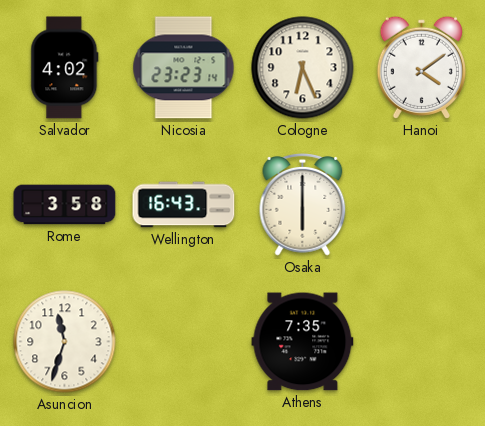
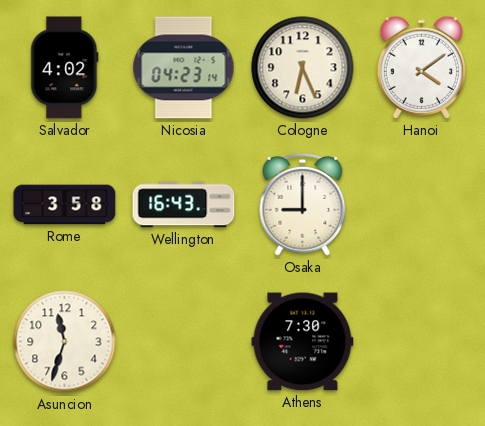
Nicosia: 23:23 -> 04:23
Osaka: 6:00 -> 9:00
Athens: 7:35 -> 7:30
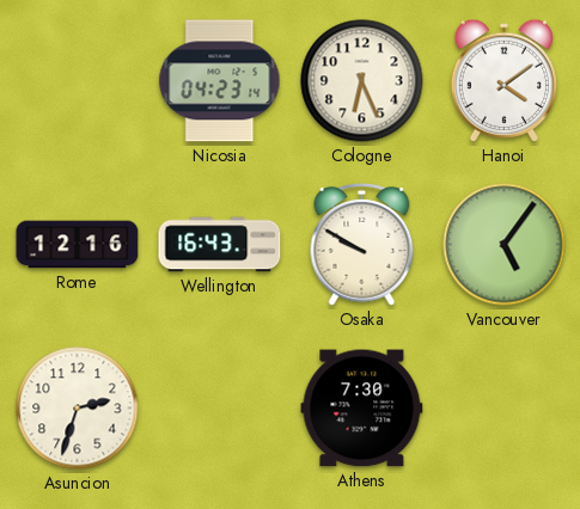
Salvador: 4:02 -> none
Rome: 3:58 -> 12:16
Osaka: 9:00 -> 9:50
Vancouver: none -> 5:06
Asuncion: 11:33 -> 2:33
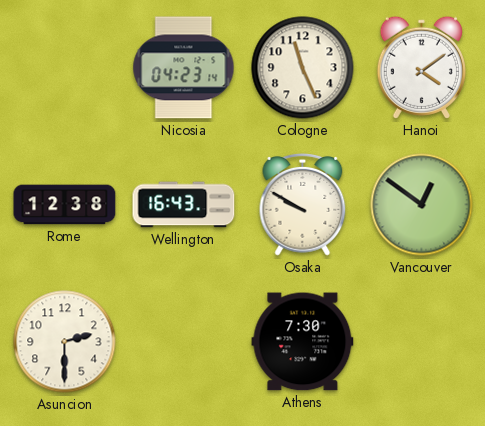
Cologne: 6:26 -> 11:26
Rome: 12:16 -> 12:38
Vancouver: 5:06 -> 12:51
Asuncion: 2:33 -> 2:30
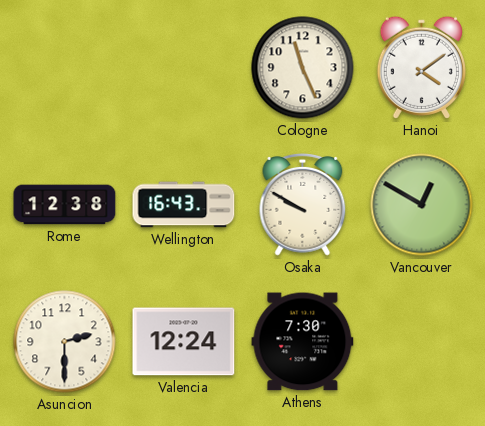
Nicosia: 04:23 -> none
Vancouver: 12:51 -> 12:50
Valencia: none -> 12:24
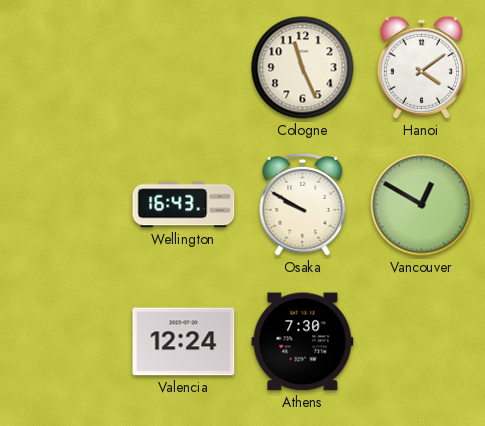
Rome: 12:38 -> none
Asuncion: 2:30 -> none
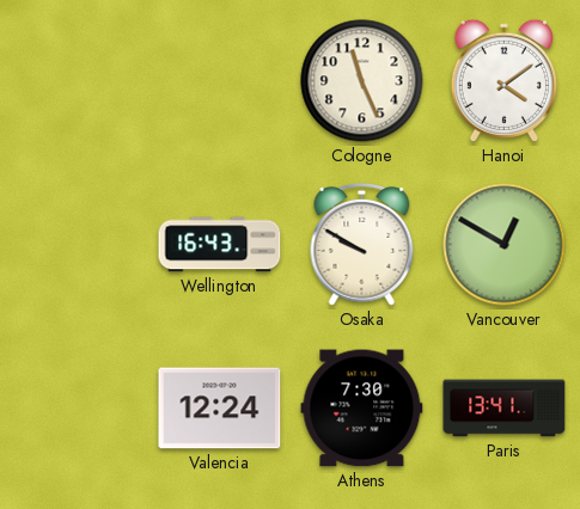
Paris: none -> 13:41
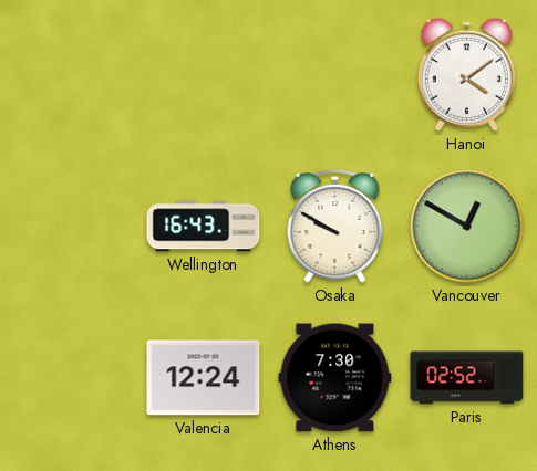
Cologne: 11:26 -> none
Paris: 13:41 -> 02:52
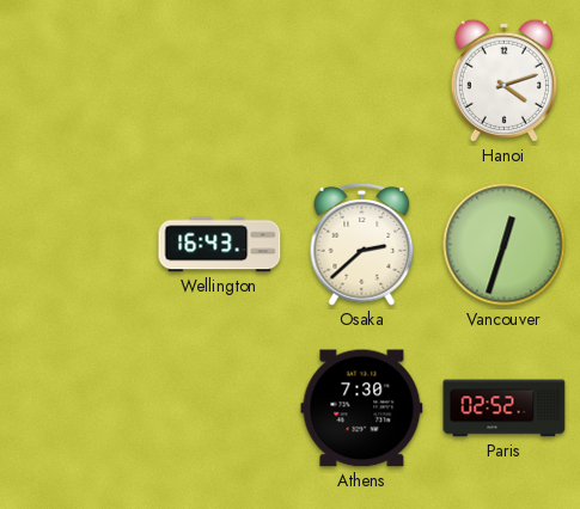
Hanoi: 4:09 -> 4:12
Osaka: 9:50 -> 2:38
Vancouver: 12:50 -> 12:33
Valencia: 12:24 -> none
